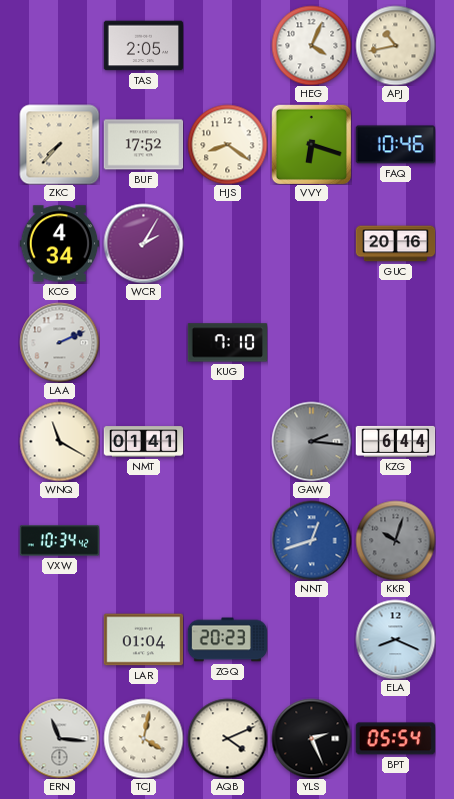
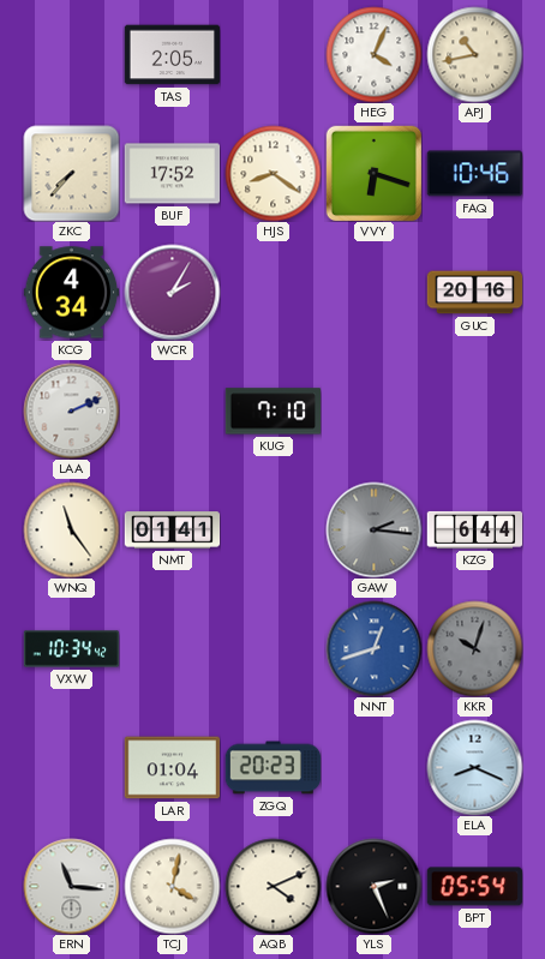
WNQ: 11:20 -> 11:24
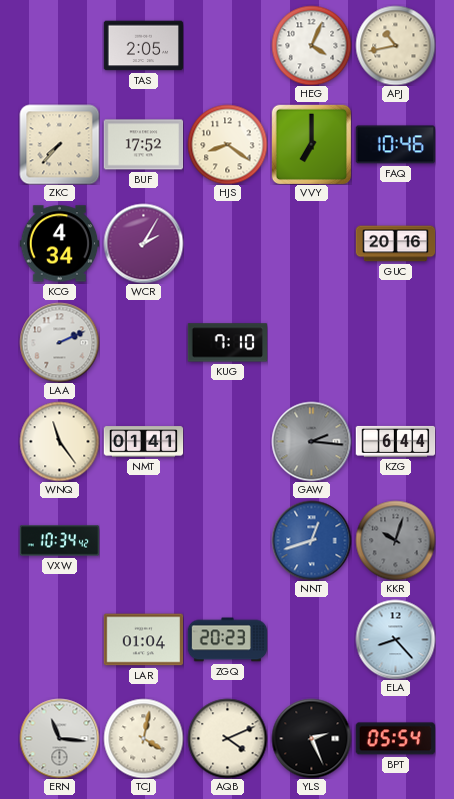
VVY: 6:18 -> 7:00
ELA: 8:19 -> 8:23
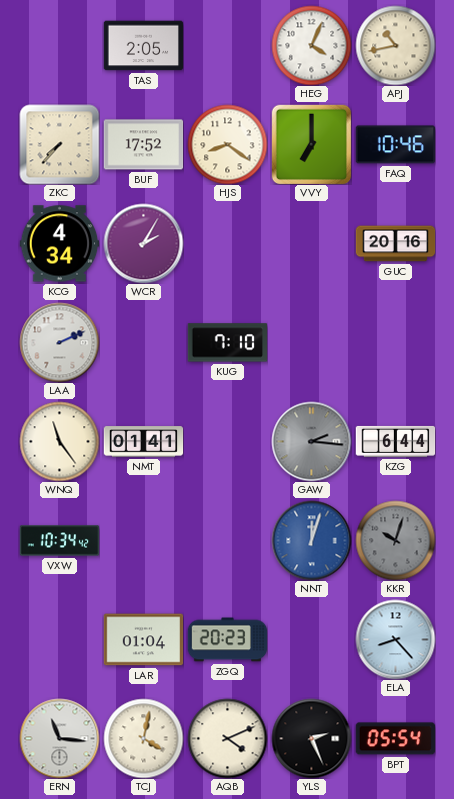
NNT: 12:42 -> 12:03
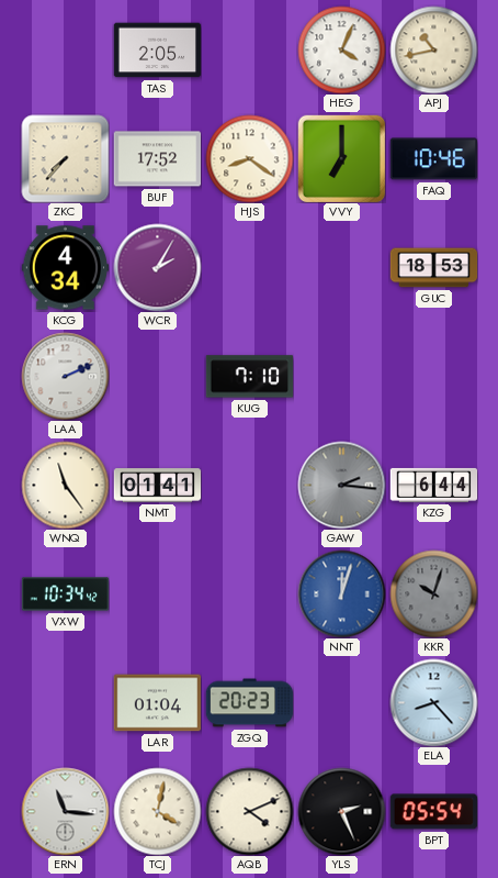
GUC: 20:16 -> 18:53
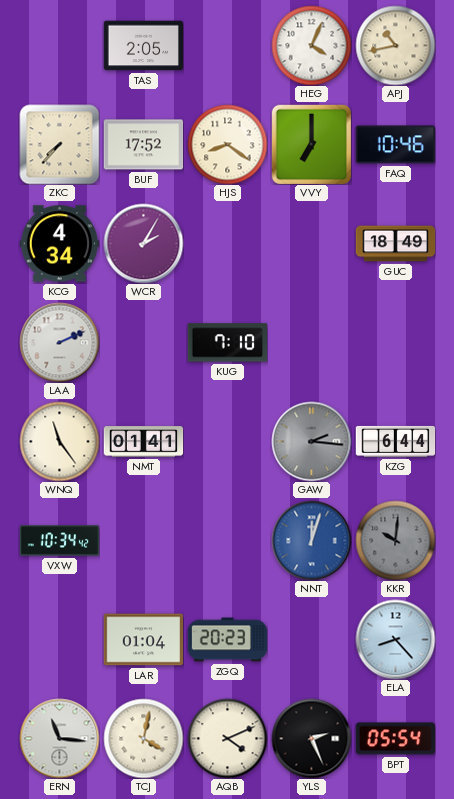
GUC: 18:53 -> 18:49
KKR: 10:03 -> 10:01
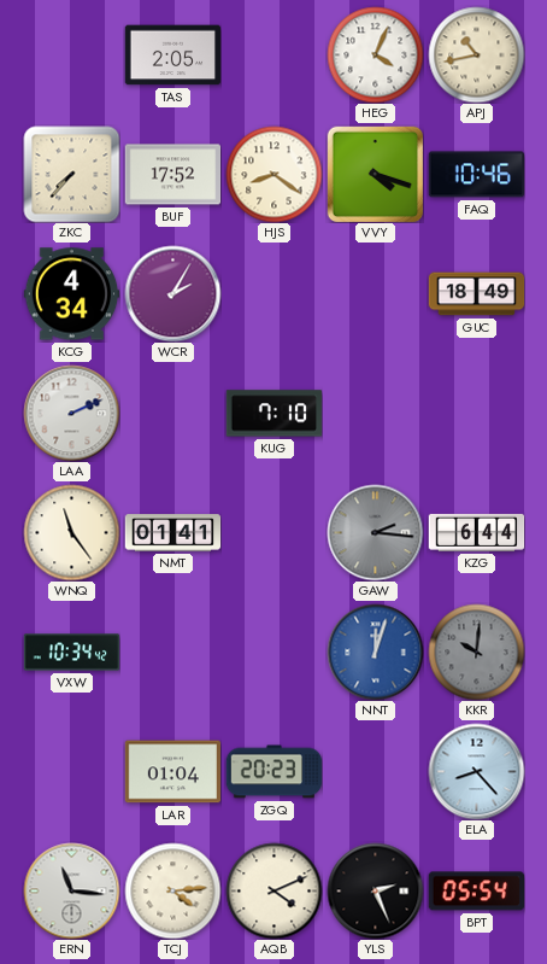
VVY: 7:00 -> 4:18
TCJ: 4:02 -> 4:14
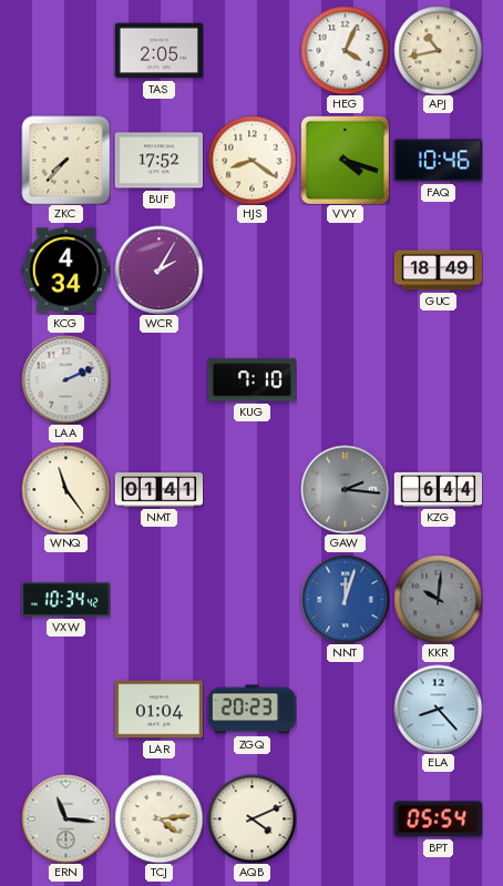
YLS: 2:26 -> none
